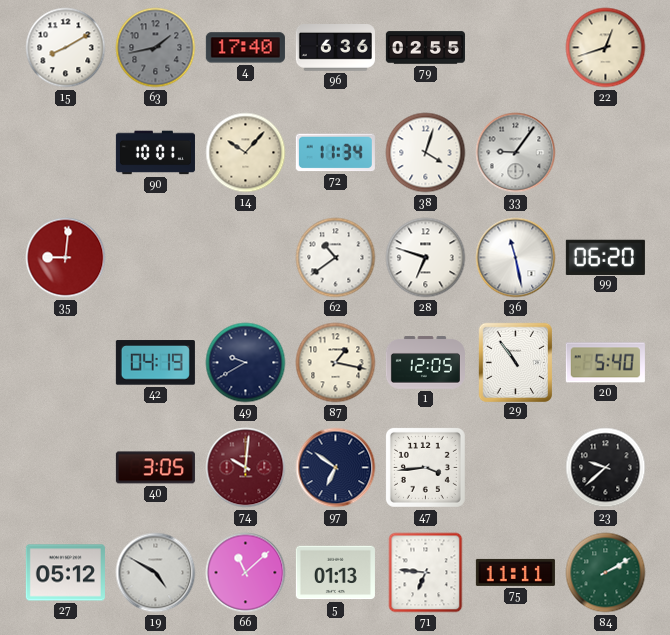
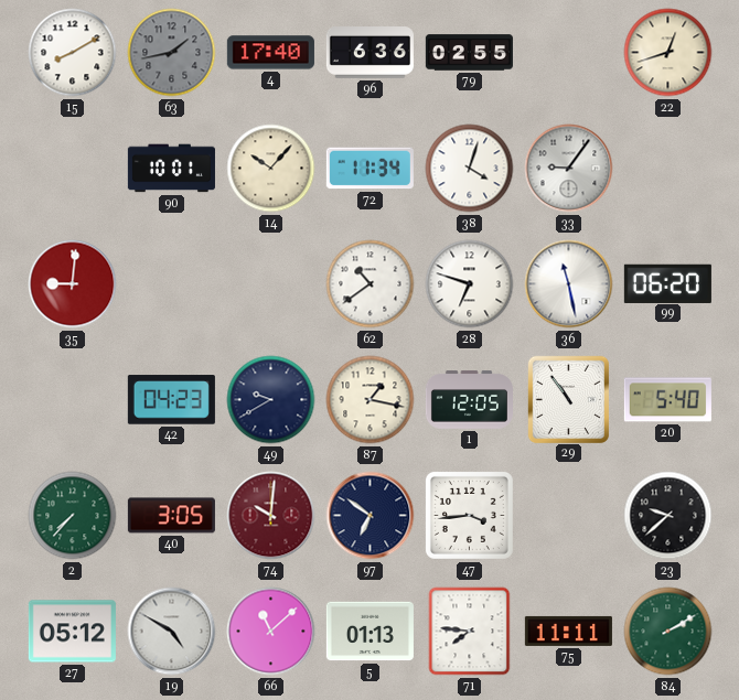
42: 04:19 -> 04:23
2: none -> 7:37
71: 6:46 -> 7:46
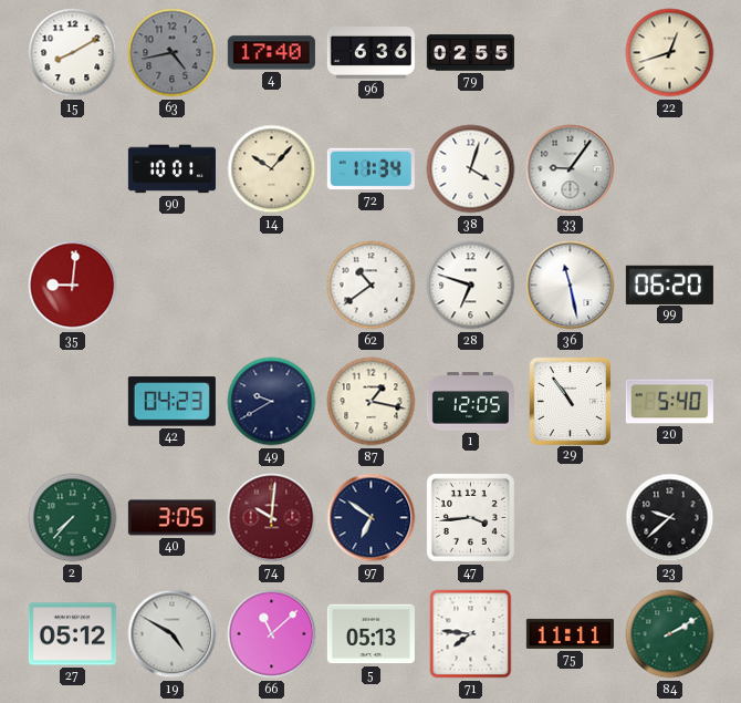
63: 1:43 -> 4:43
5: 01:13 -> 05:13
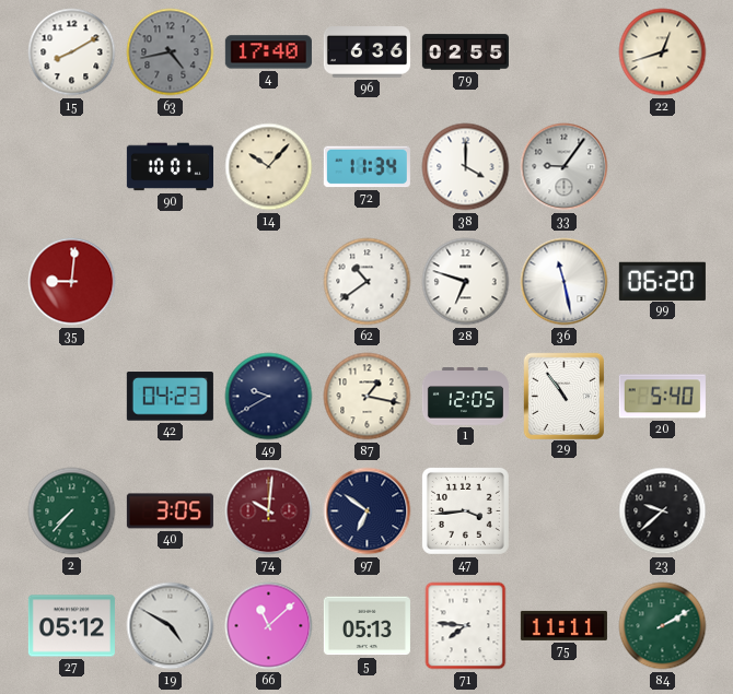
38: 4:03 -> 4:00
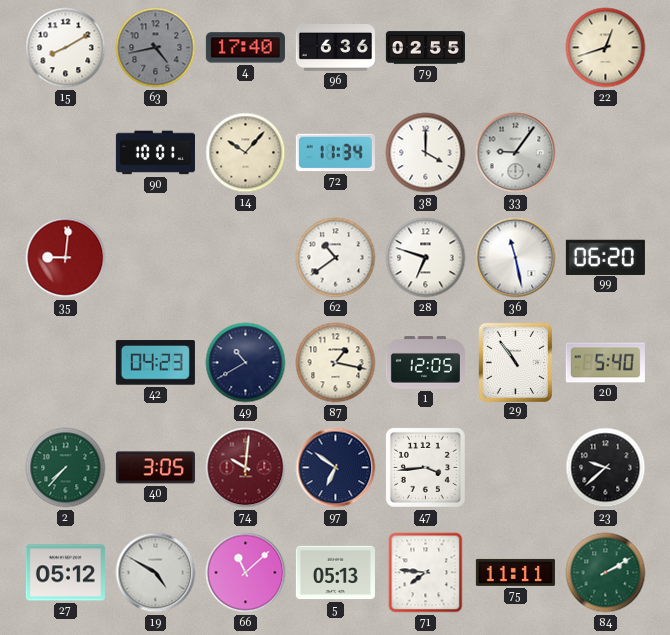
49: 9:40 -> 10:40
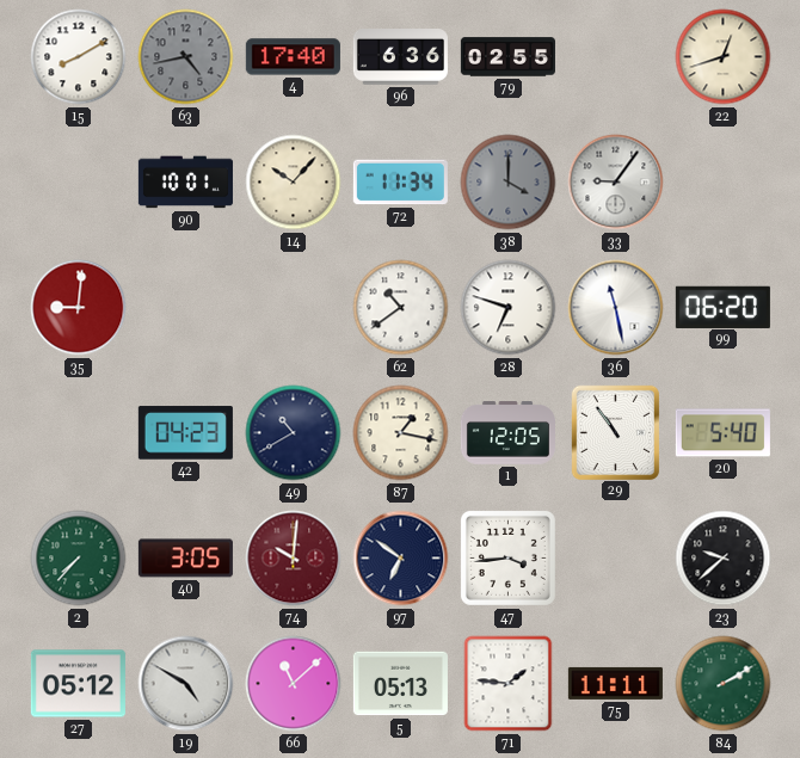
38 dial: white -> grey
71: 7:46 -> 1:46
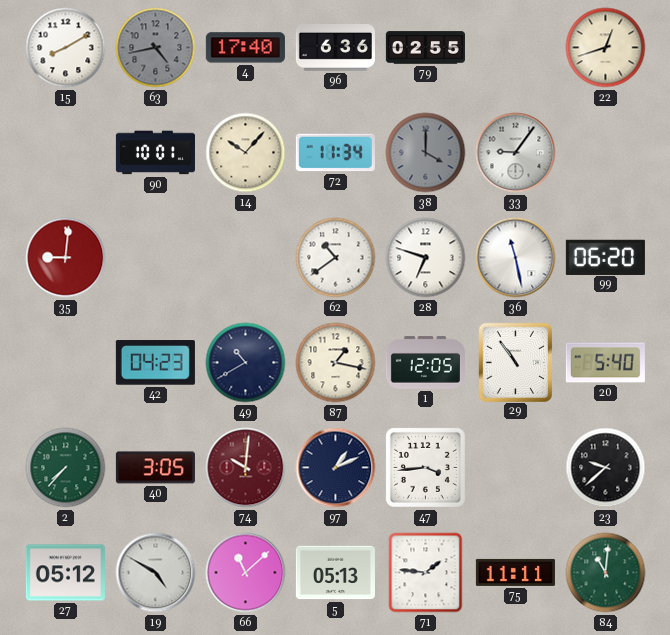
97: 6:51 -> 1:11
84: 2:10 -> 11:01
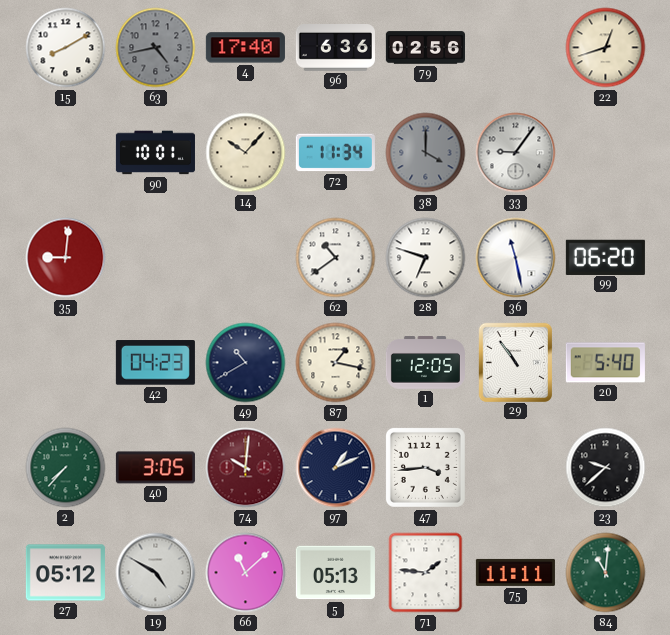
79: 02:55 -> 02:56
